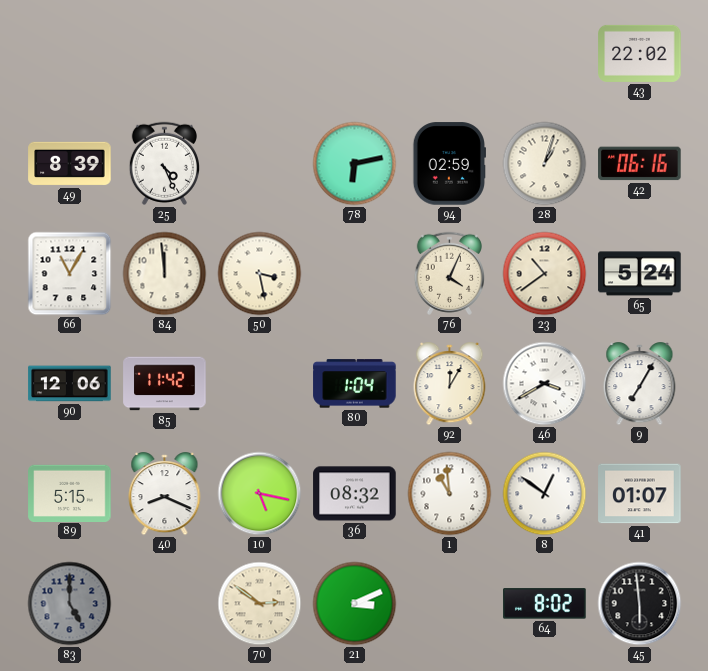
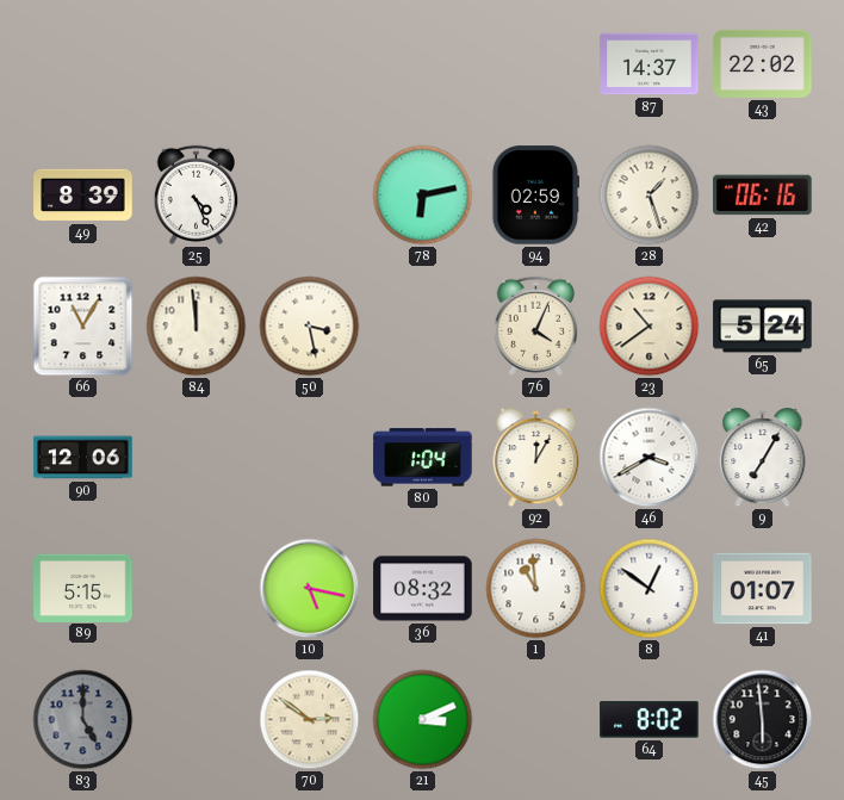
87: none -> 14:37
28: 1:03 -> 1:27
85: 11:42 -> none
40: 8:19 -> none
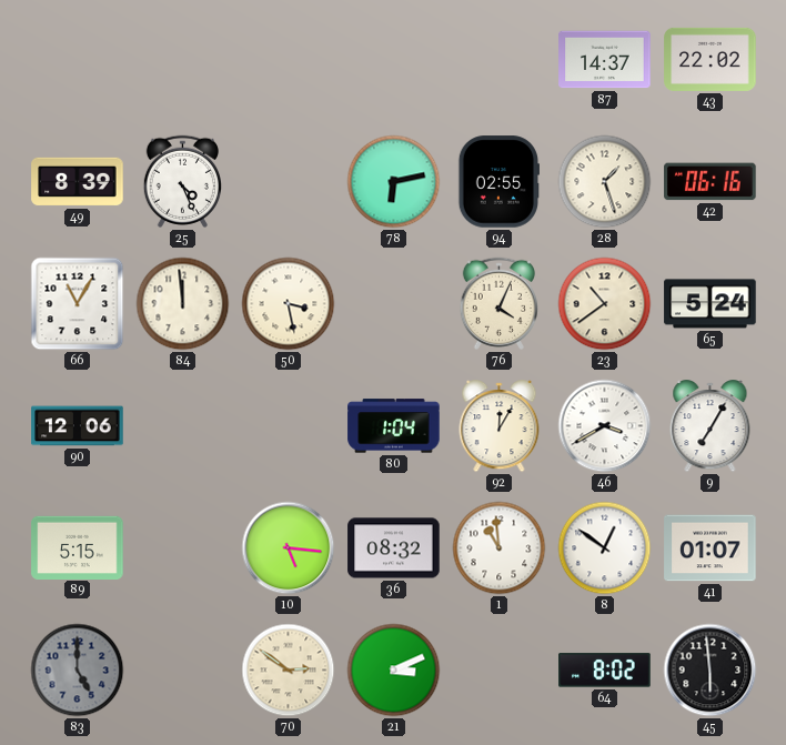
94: 02:59 -> 02:55
10: 5:17 -> 5:16
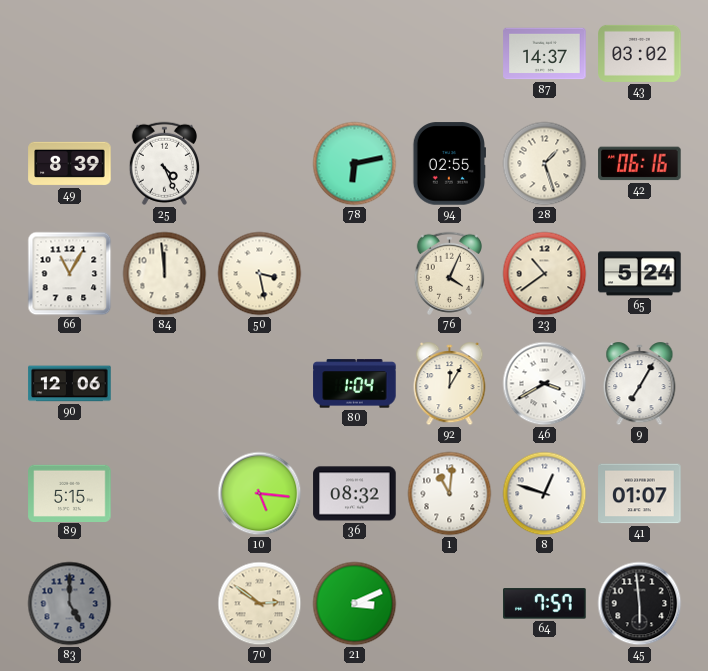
43: 22:02 -> 03:02
1: 10:59 -> 11:01
8: 12:51 -> 12:48
64: 8:02 -> 7:57
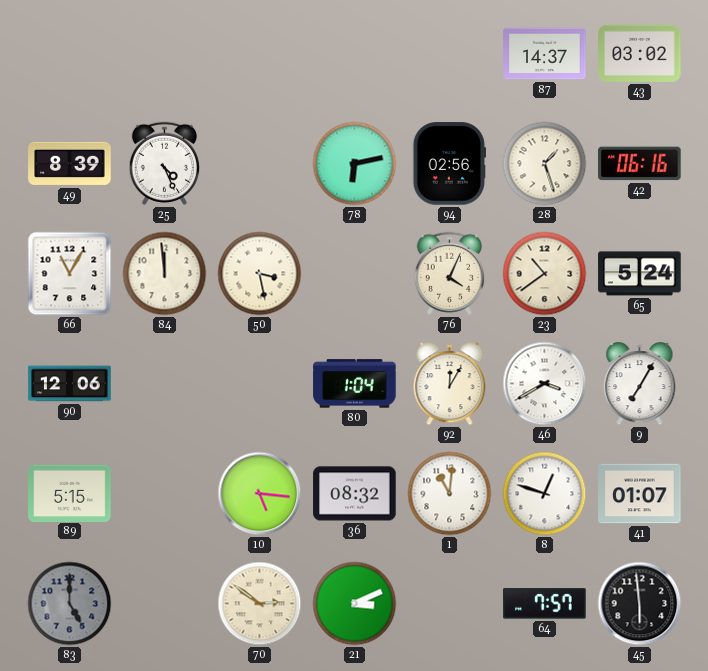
94: 02:55 -> 02:56
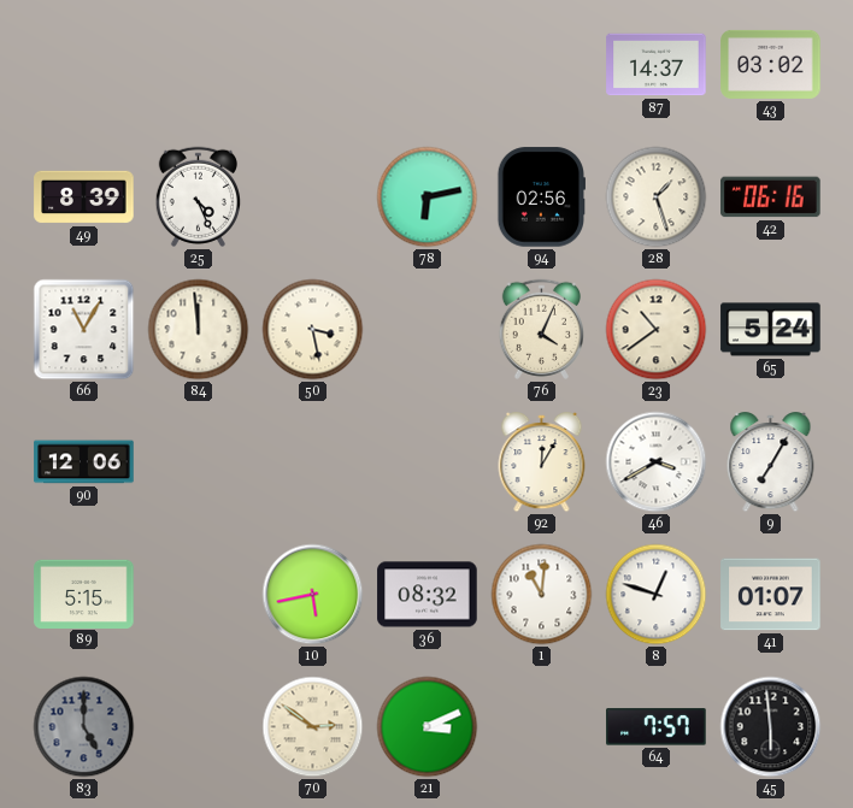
80: 1:04 -> none
10: 5:16 -> 5:43
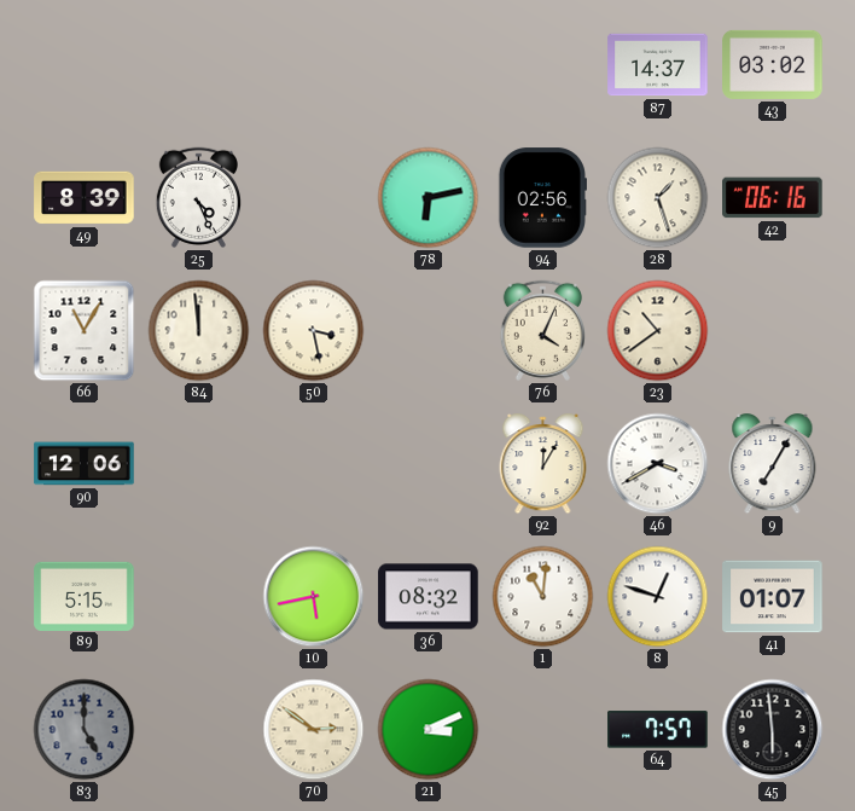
65: 5:24 -> none
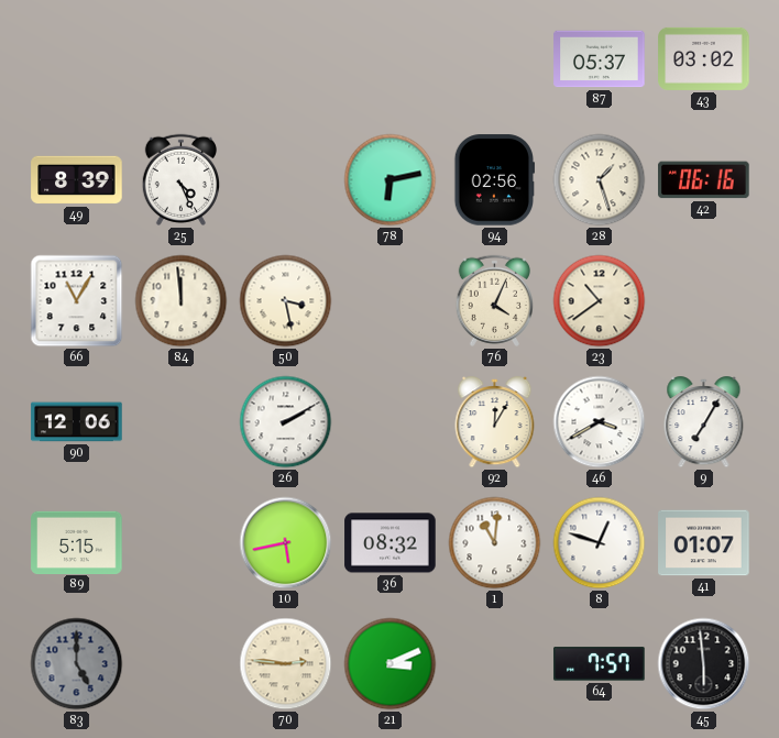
87: 14:37 -> 05:37
26: none -> 2:10
70: 2:51 -> 2:46
